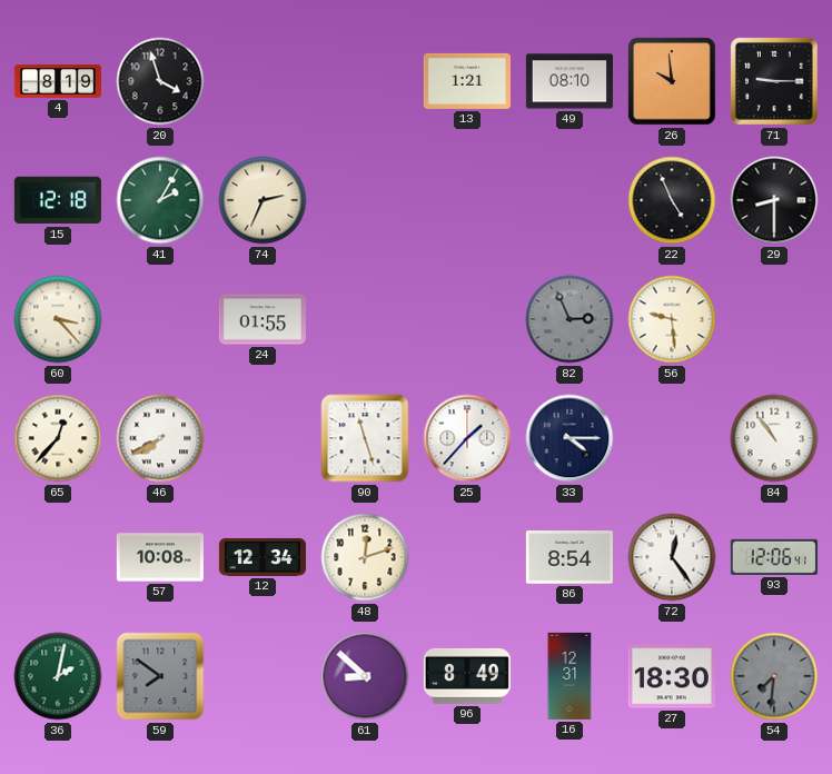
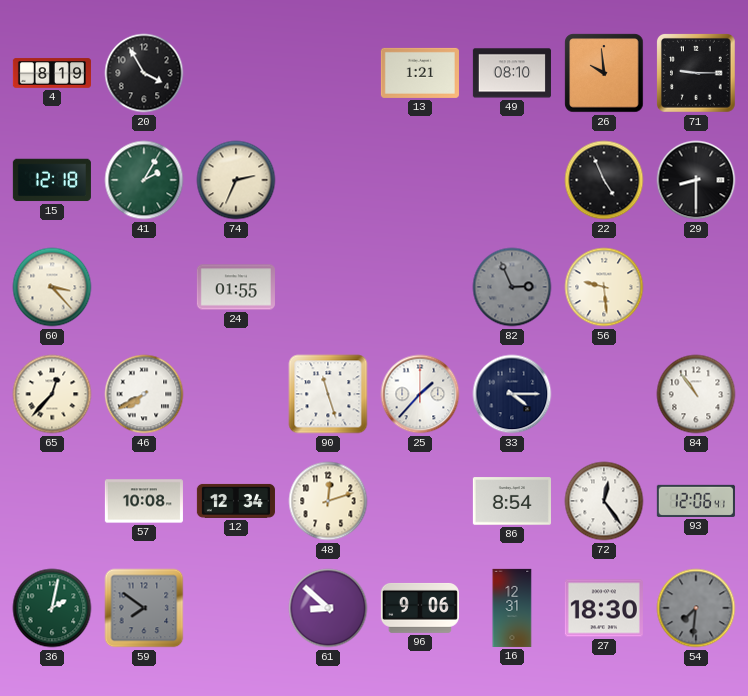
20: 3:57 -> 3:55
96: 8:49 -> 9:06
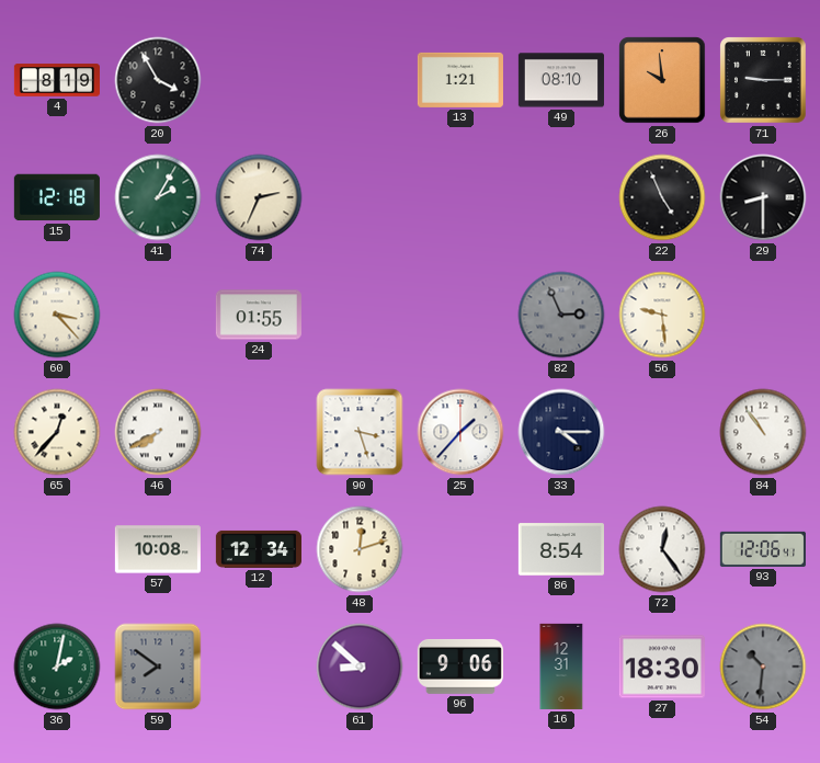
90: 11:27 -> 3:27
54: 7:31 -> 10:31
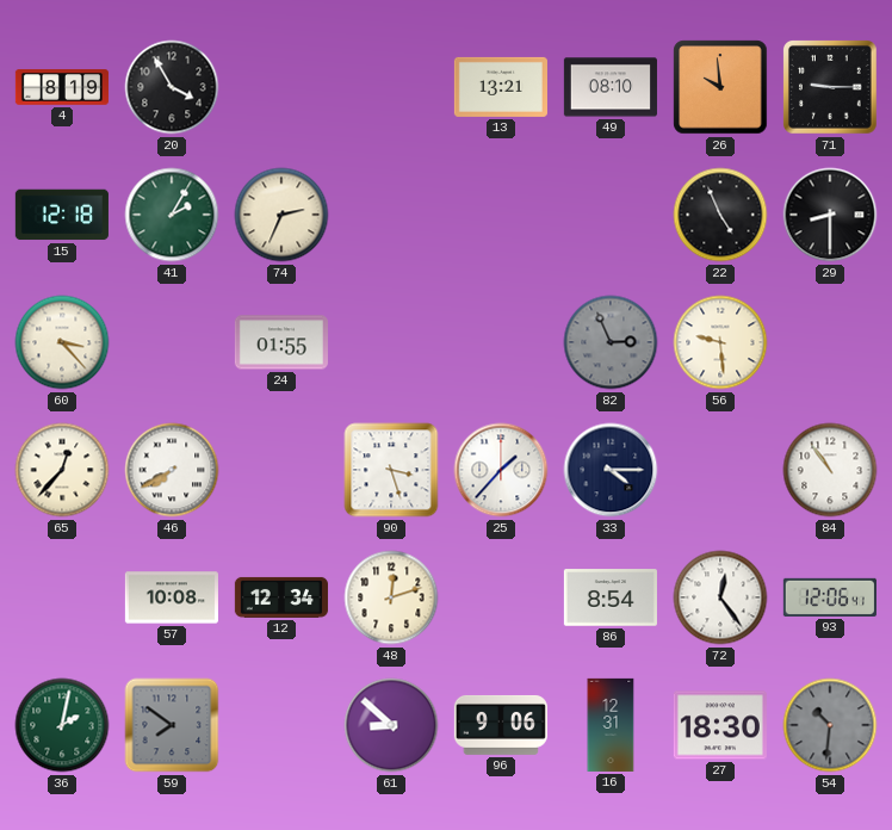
13: 1:21 -> 13:21
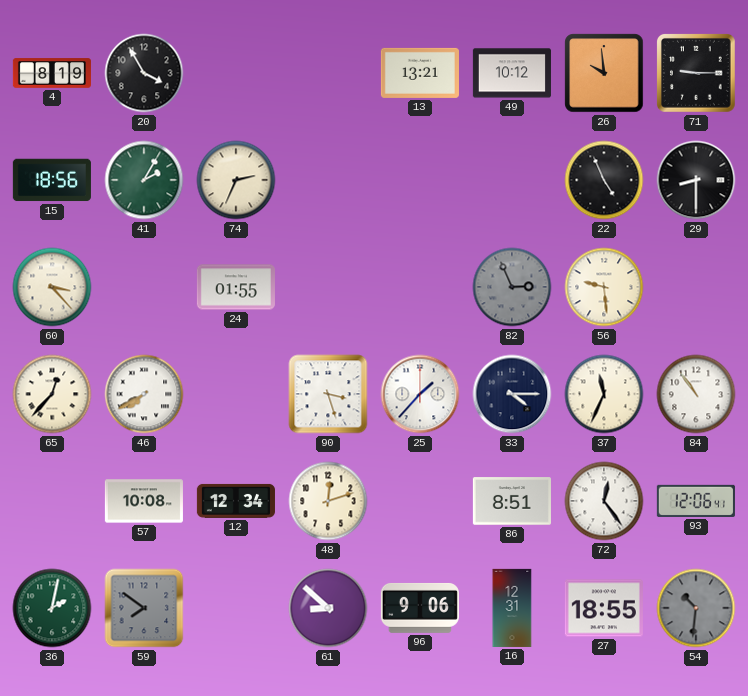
49: 08:10 -> 10:12
15: 12:18 -> 18:56
37: none -> 11:34
86: 8:54 -> 8:51
27: 18:30 -> 18:55
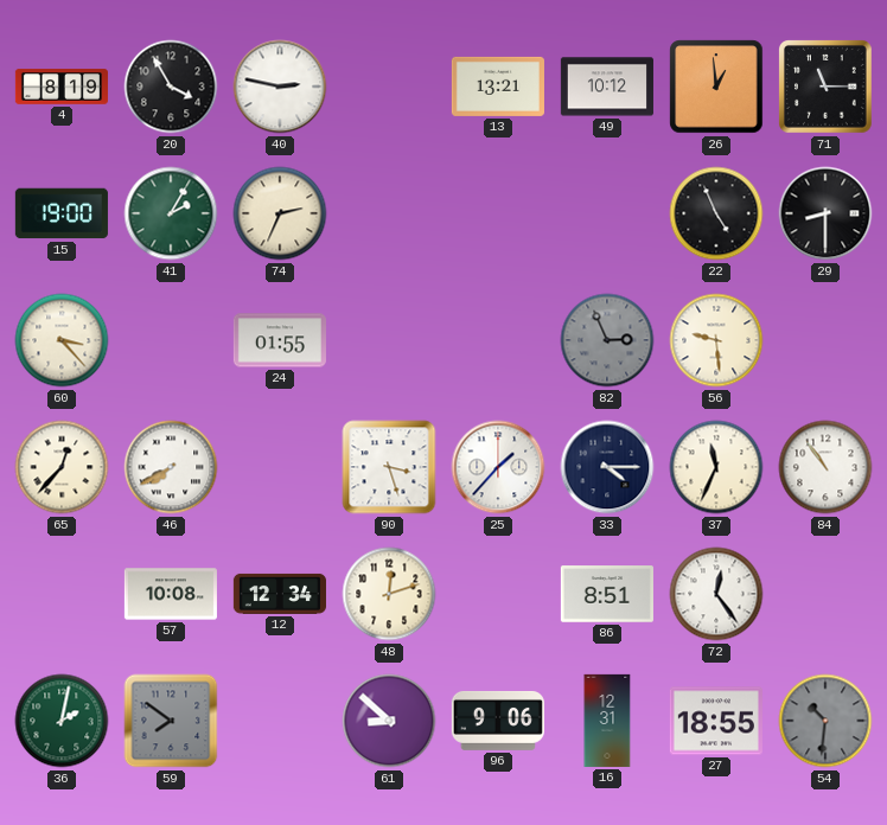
40: none -> 2:47
26: 9:59 -> 12:59
71: 9:15 -> 11:15
15: 18:56 -> 19:00
93: 12:06 -> none
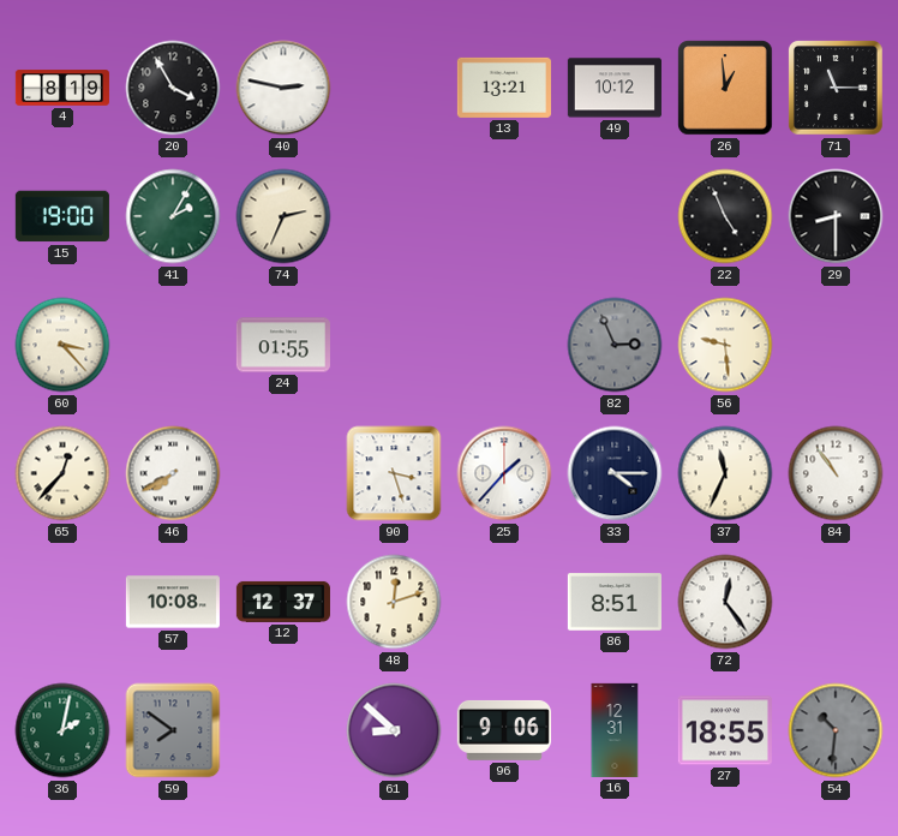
12: 12:34 -> 12:37
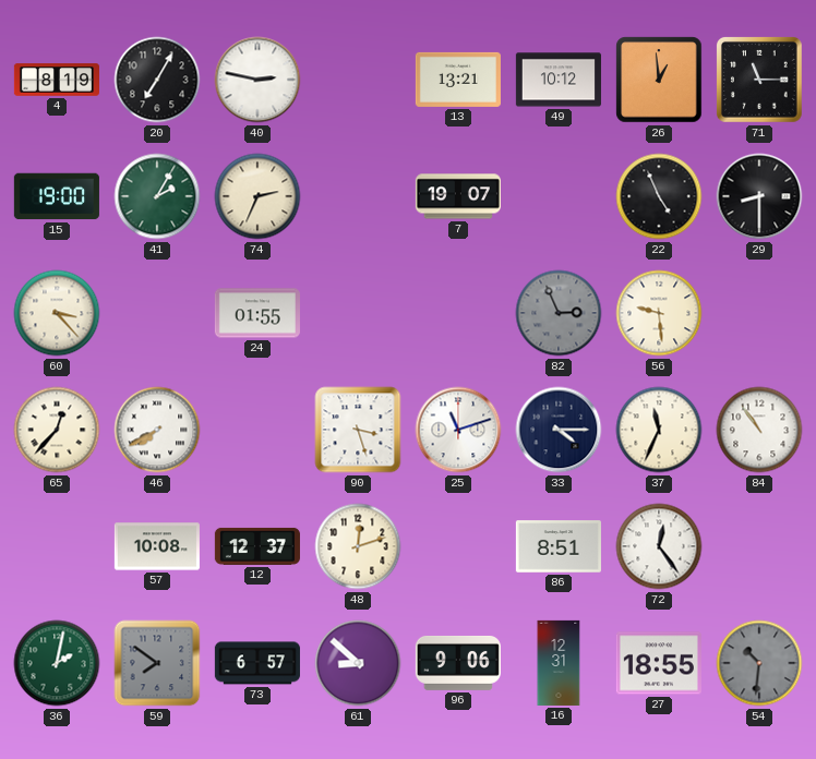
20: 3:55 -> 7:05
7: none -> 19:07
25: 1:37 -> 11:12
73: none -> 6:57
